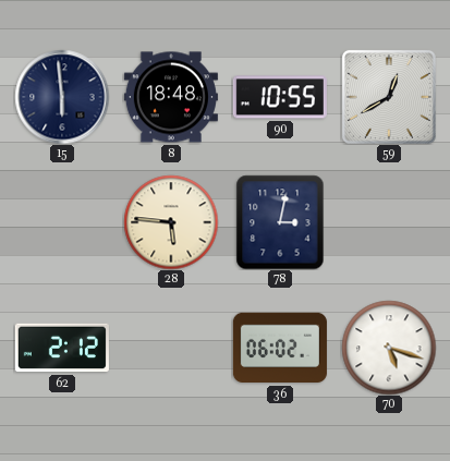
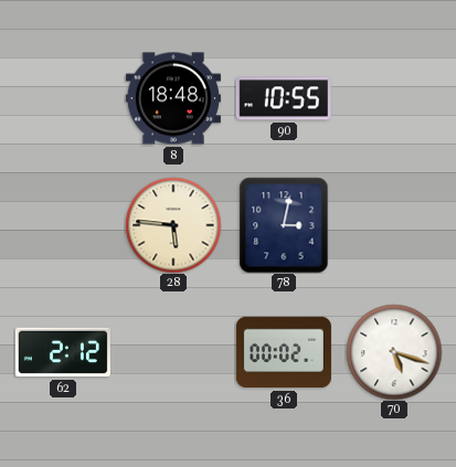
15: 5:59 -> none
59: 12:40 -> none
36: 06:02 -> 00:02
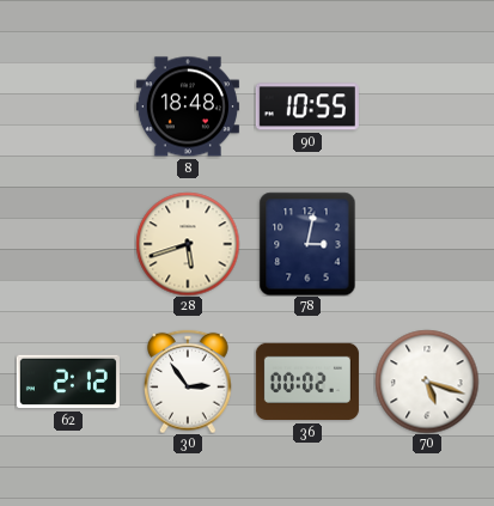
28: 5:46 -> 5:42
30: none -> 2:54
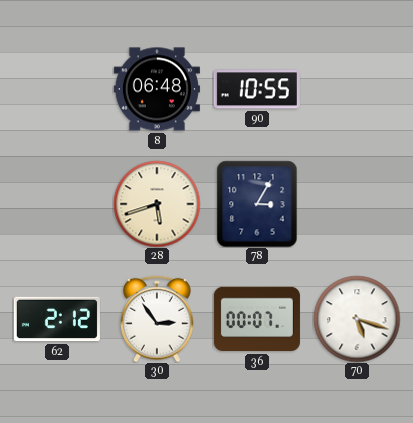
8: 18:48 -> 06:48
78: 3:02 -> 3:05
36: 00:02 -> 00:07
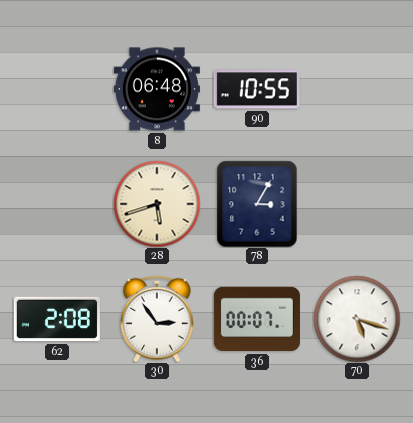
62: 2:12 -> 2:08
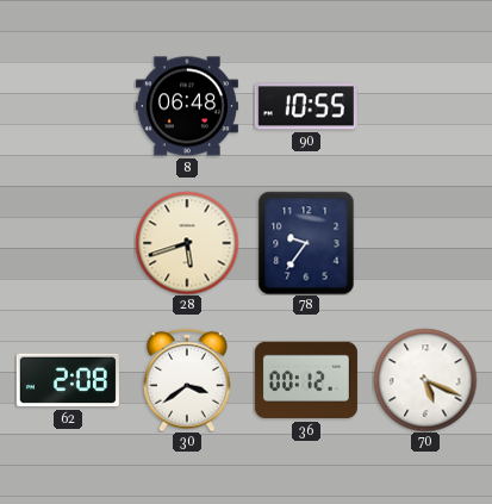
78: 3:05 -> 9:36
30: 2:54 -> 3:39
36: 00:07 -> 00:12
70: 5:18 -> 5:19
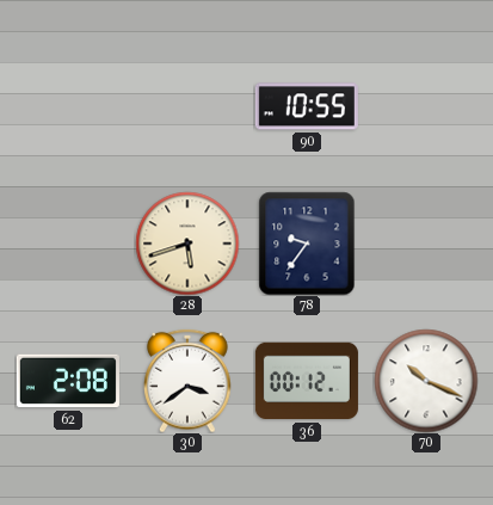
8: 06:48 -> none
70: 5:19 -> 10:19
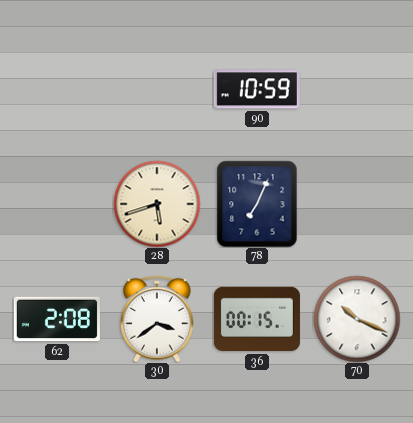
90: 10:55 -> 10:59
78: 9:36 -> 7:04
36: 00:12 -> 00:15
